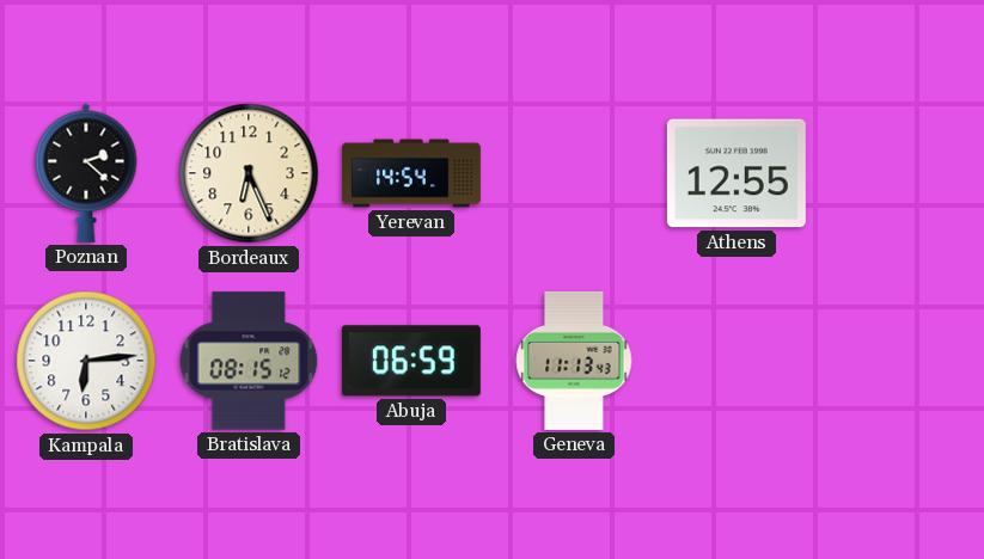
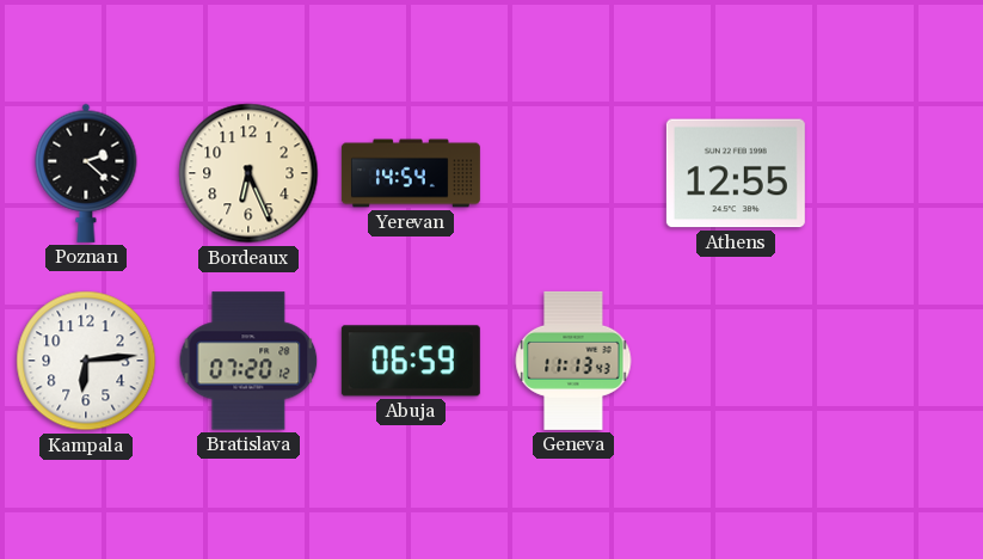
Bratislava: 08:15 -> 07:20
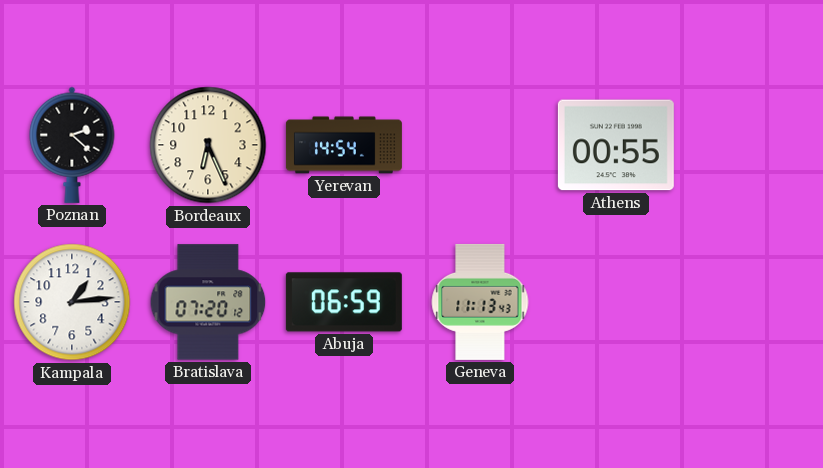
Athens: 12:55 -> 00:55
Kampala: 6:14 -> 1:14
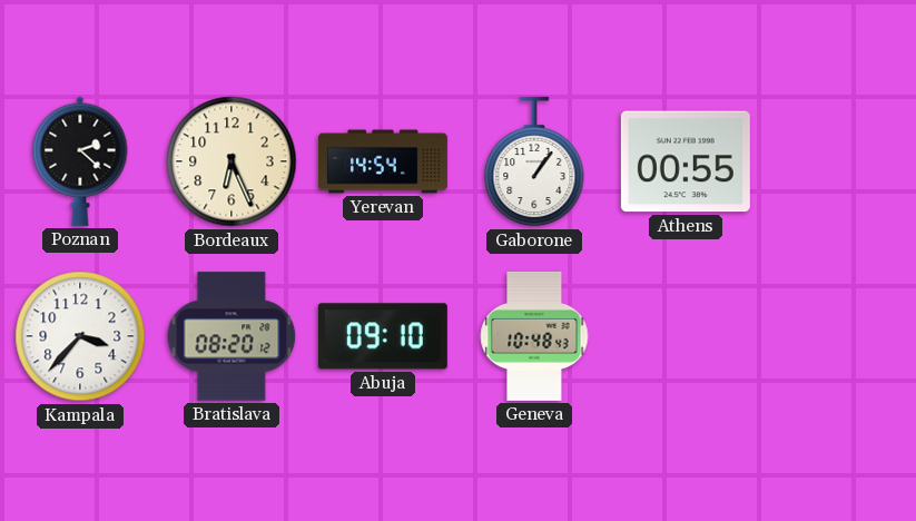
Gaborone: none -> 1:06
Kampala: 1:14 -> 3:37
Bratislava: 07:20 -> 08:20
Abuja: 06:59 -> 09:10
Geneva: 11:13 -> 10:48
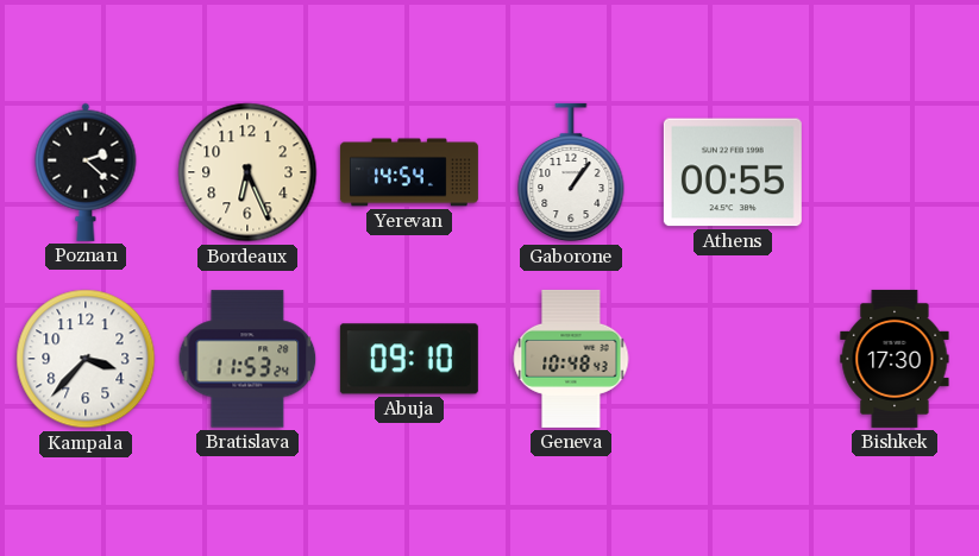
Bratislava: 08:20 -> 11:53
Bishkek: none -> 17:30
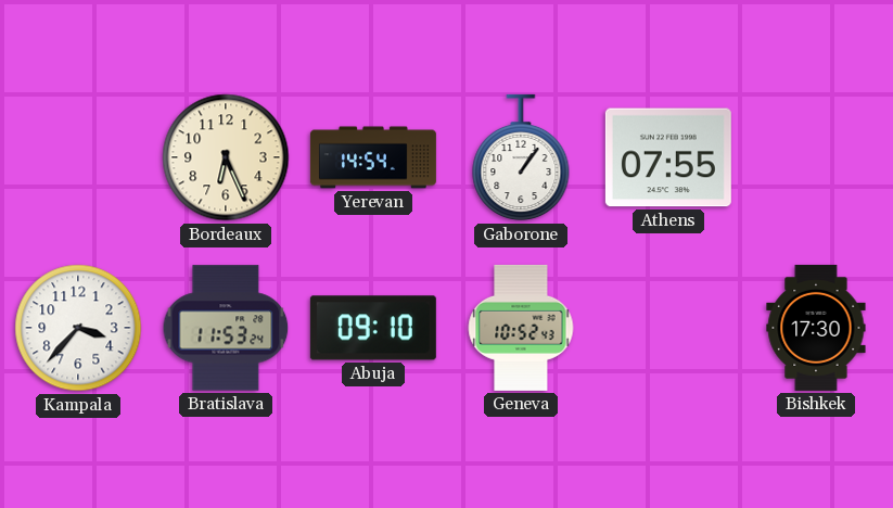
Poznan: 2:22 -> none
Athens: 00:55 -> 07:55
Geneva: 10:48 -> 10:52
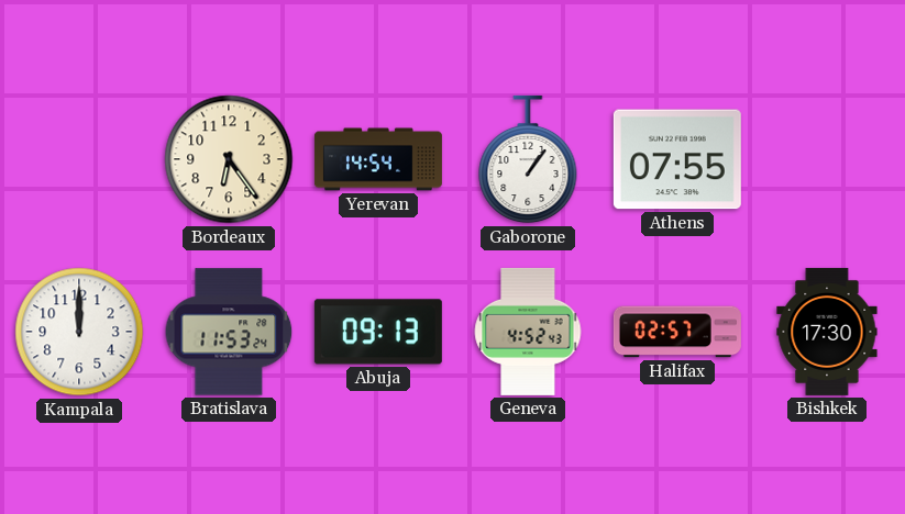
Bordeaux: 6:26 -> 6:24
Kampala: 3:37 -> 12:00
Abuja: 09:10 -> 09:13
Geneva: 10:52 -> 4:52
Halifax: none -> 02:57
